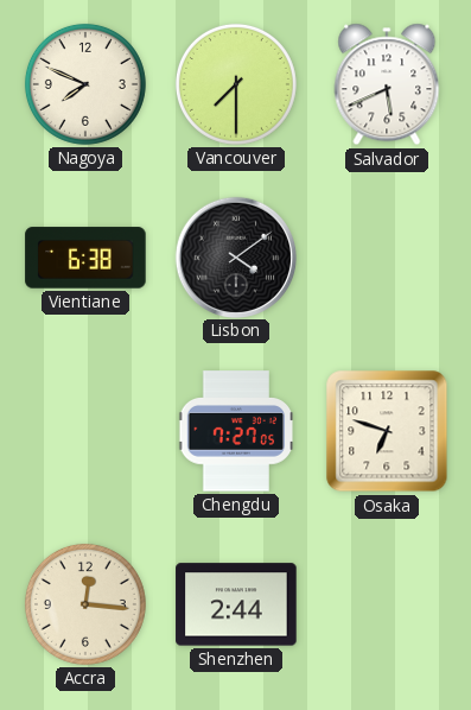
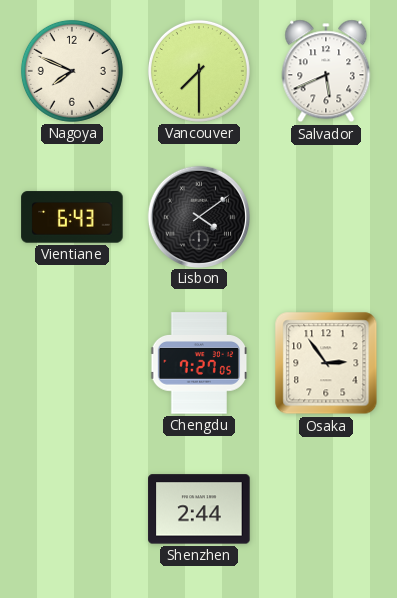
Vientiane: 6:38 -> 6:43
Osaka: 6:48 -> 2:54
Accra: 12:16 -> none
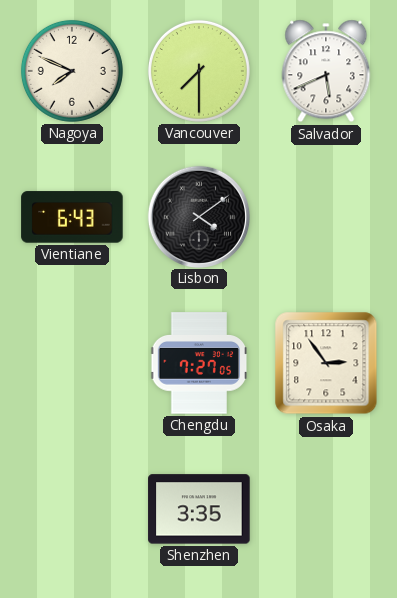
Shenzhen: 2:44 -> 3:35
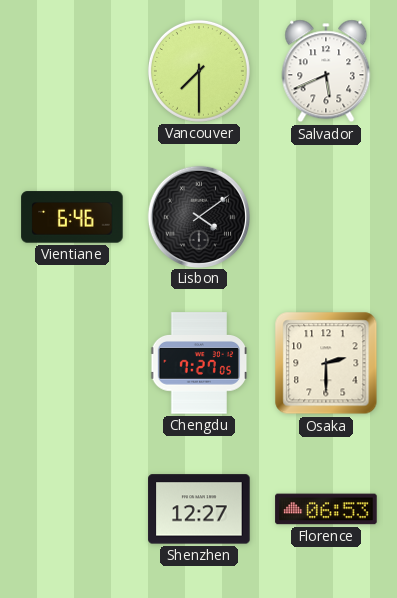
Nagoya: 7:49 -> none
Vientiane: 6:43 -> 6:46
Osaka: 2:54 -> 2:30
Shenzhen: 3:35 -> 12:27
Florence: none -> 06:53
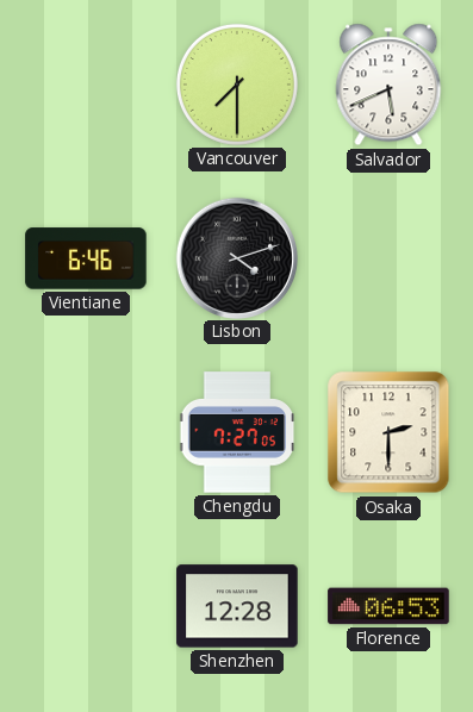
Lisbon: 4:09 -> 4:12
Shenzhen: 12:27 -> 12:28
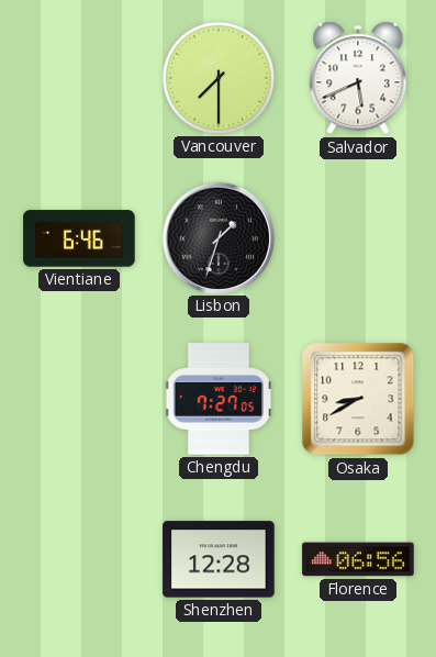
Lisbon: 4:12 -> 1:33
Osaka: 2:30 -> 8:40
Florence: 06:53 -> 06:56
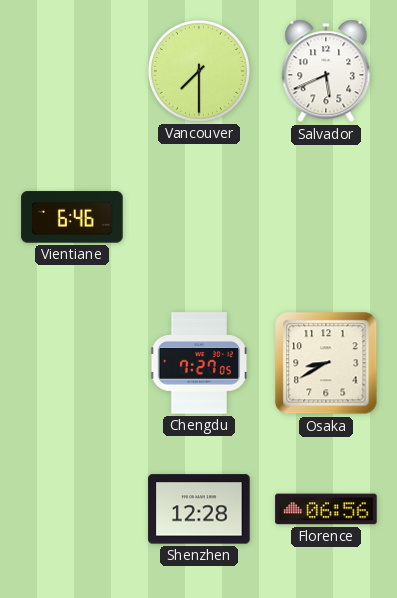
Lisbon: 1:33 -> none
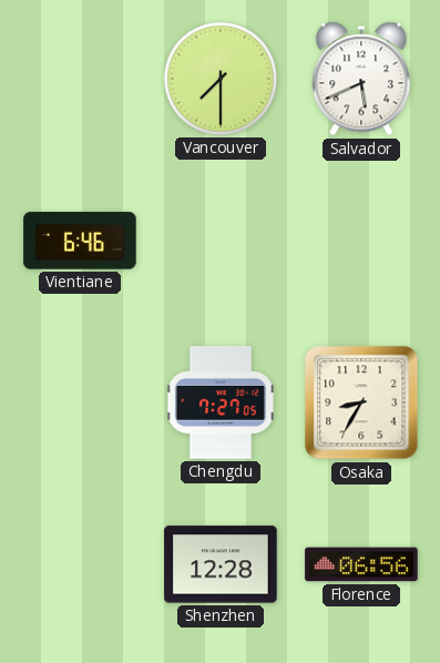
Osaka: 8:40 -> 8:35
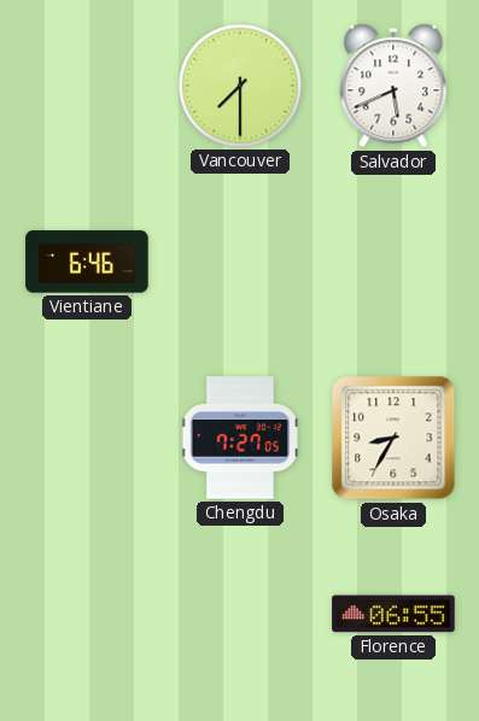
Shenzhen: 12:28 -> none
Florence: 06:56 -> 06:55
